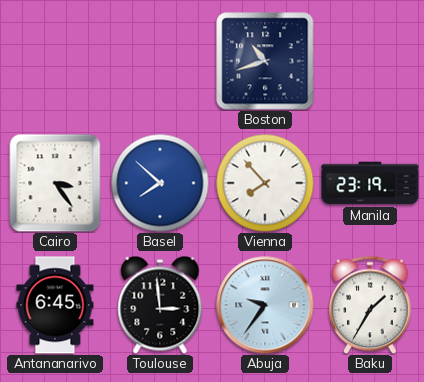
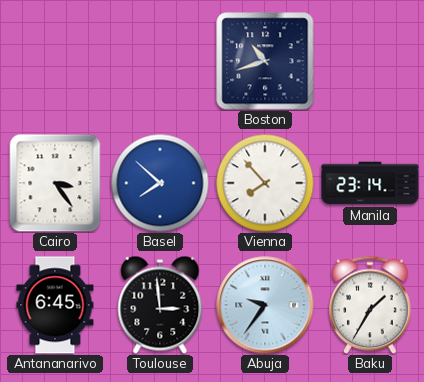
Manila: 23:19 -> 23:14
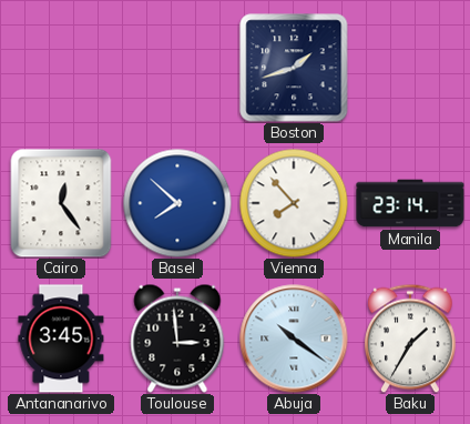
Boston: 10:42 -> 1:42
Cairo: 3:24 -> 12:24
Antananarivo: 6:45 -> 3:45
Abuja: 9:36 -> 10:21
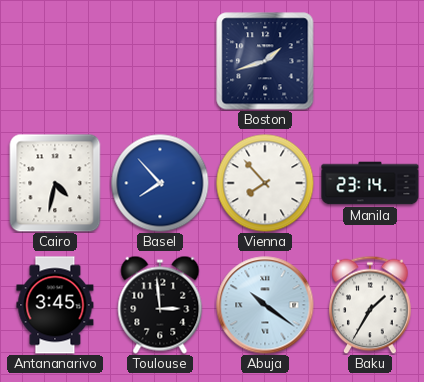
Cairo: 12:24 -> 4:32
Basel: 7:52 -> 7:53
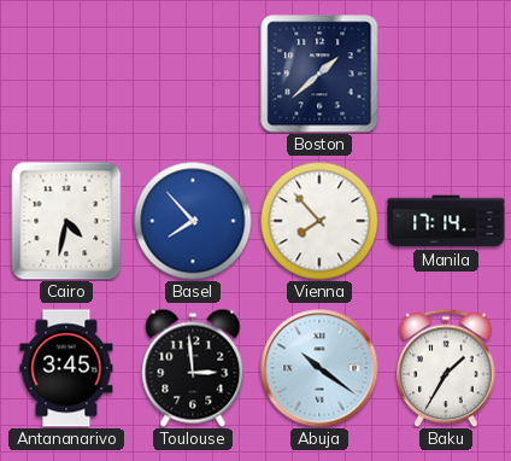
Boston: 1:42 -> 1:38
Manila: 23:14 -> 17:14
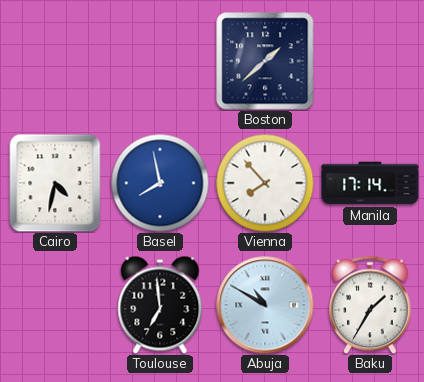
Basel: 7:53 -> 7:58
Antananarivo: 3:45 -> none
Toulouse: 2:59 -> 6:59
Abuja: 10:21 -> 10:50
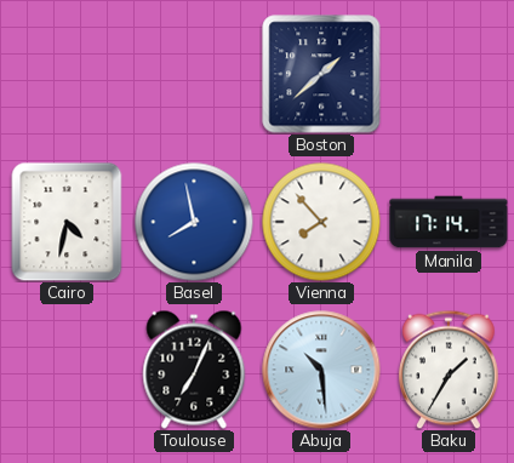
Toulouse: 6:59 -> 7:04
Abuja: 10:50 -> 10:29
